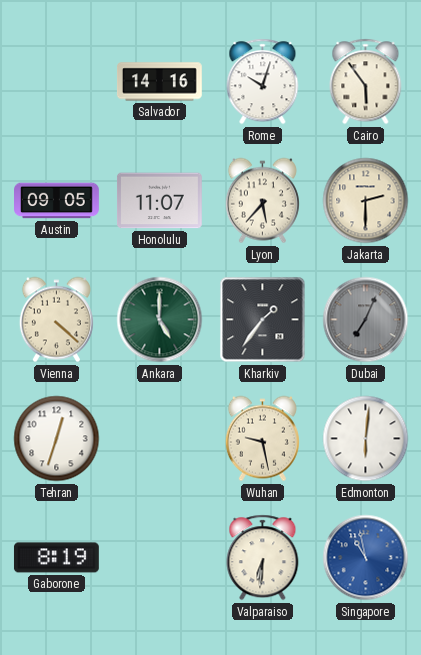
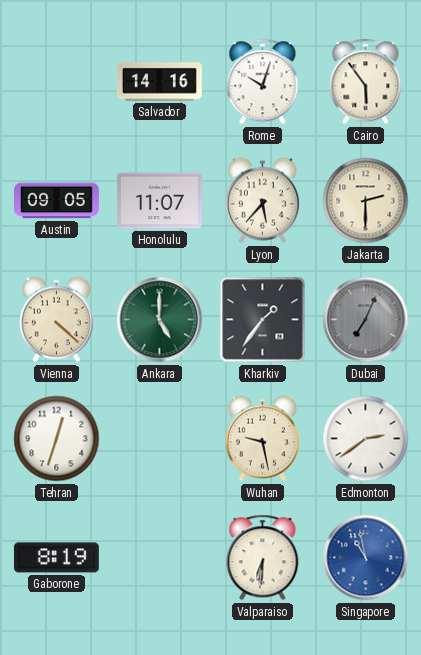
Edmonton: 6:01 -> 2:39
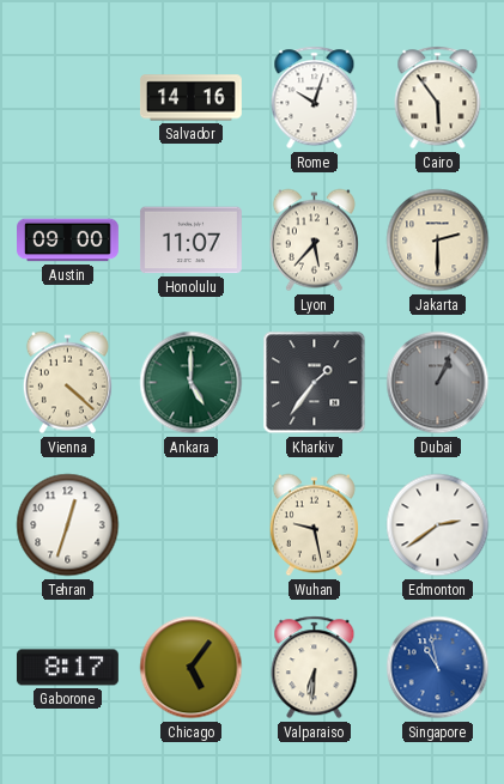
Austin: 09:05 -> 09:00
Dubai: 7:04 -> 1:04
Gaborone: 8:19 -> 8:17
Chicago: none -> 5:06
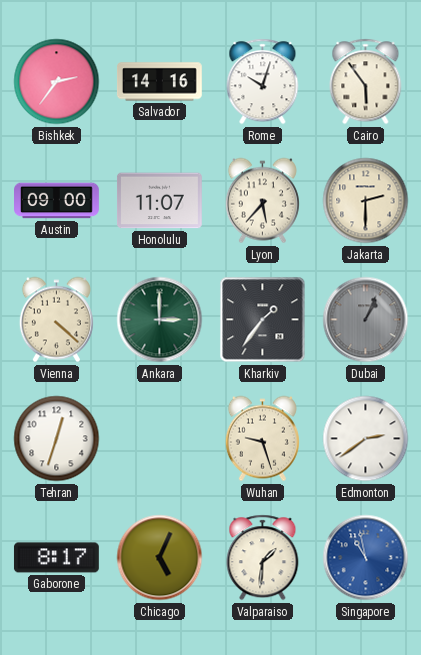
Bishkek: none -> 2:36
Ankara: 5:00 -> 3:00
Wuhan: 9:28 -> 9:27
Chicago: 5:06 -> 5:04
Valparaiso: 6:31 -> 1:31
